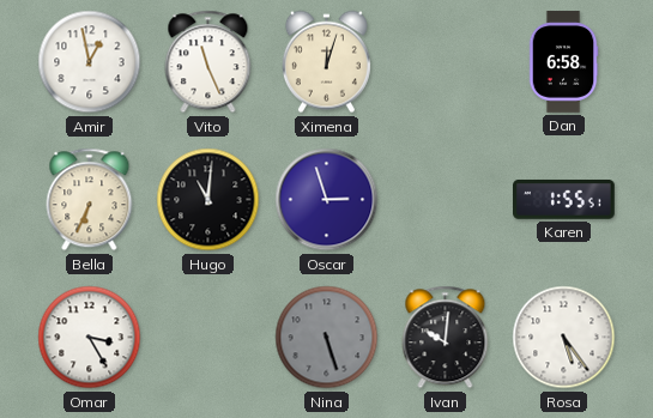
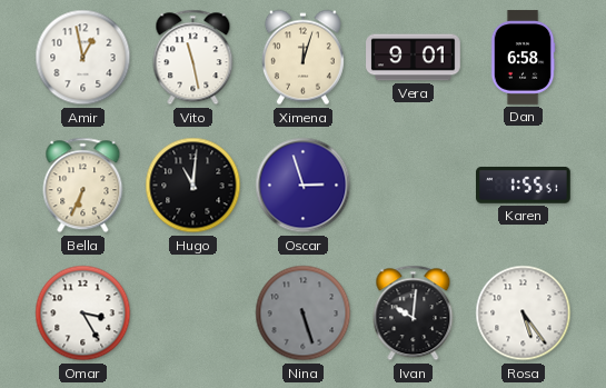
Vito: 11:26 -> 11:28
Vera: none -> 9:01
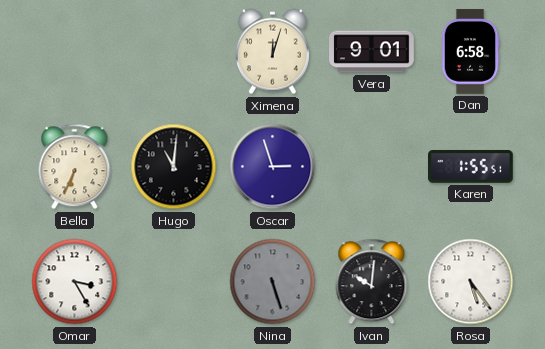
Amir: 12:58 -> none
Vito: 11:28 -> none
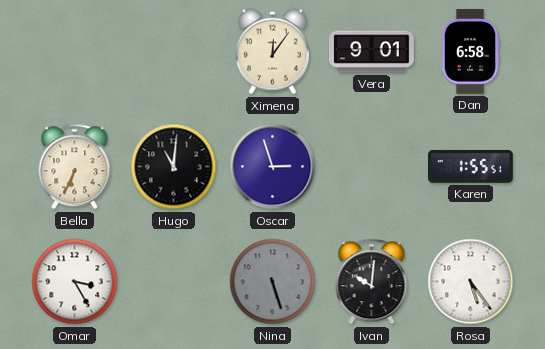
Ximena: 12:03 -> 12:06
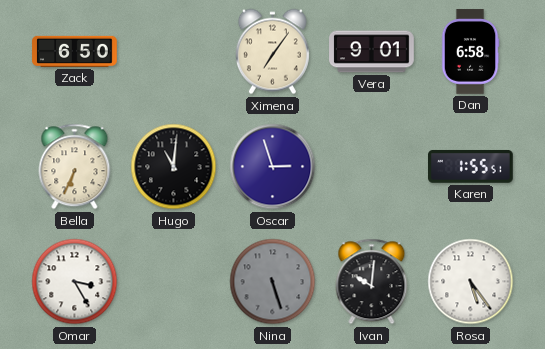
Zack: none -> 6:50
Ximena: 12:06 -> 7:06
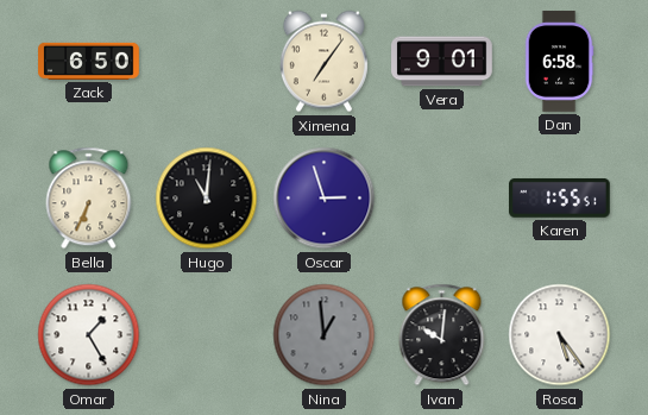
Omar: 3:25 -> 1:25
Nina: 5:27 -> 12:59
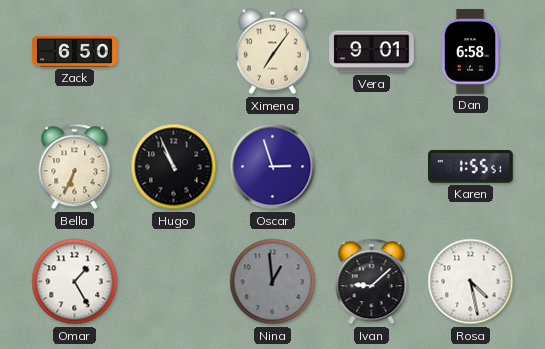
Hugo: 11:01 -> 10:56
Ivan: 10:01 -> 9:08
Rosa: 5:24 -> 4:28
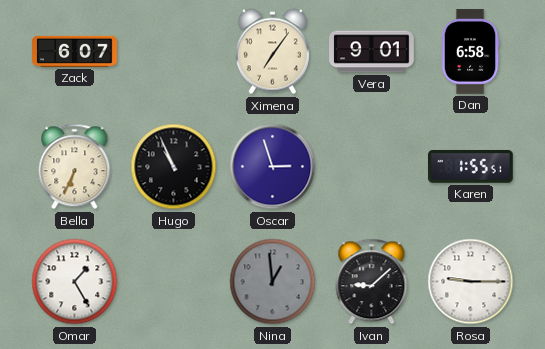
Zack: 6:50 -> 6:07
Rosa: 4:28 -> 9:15
